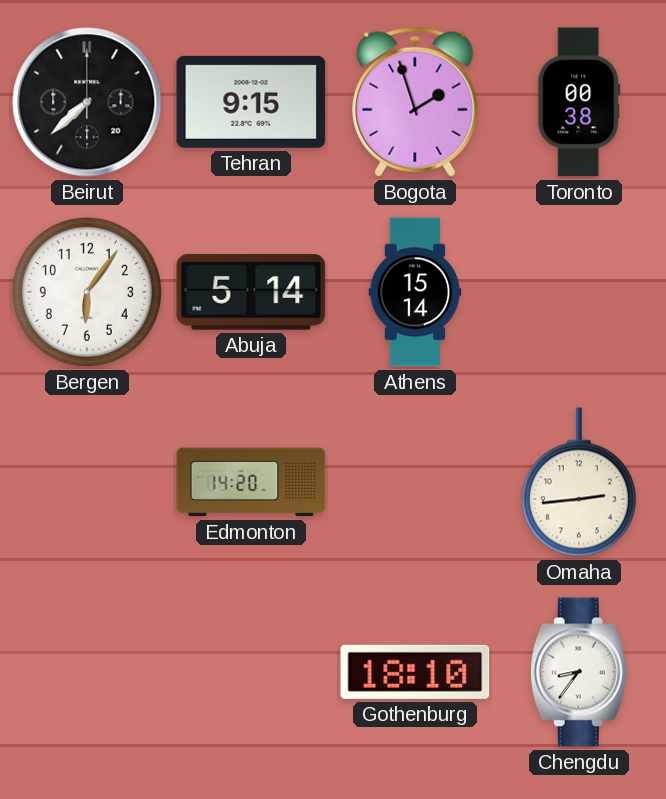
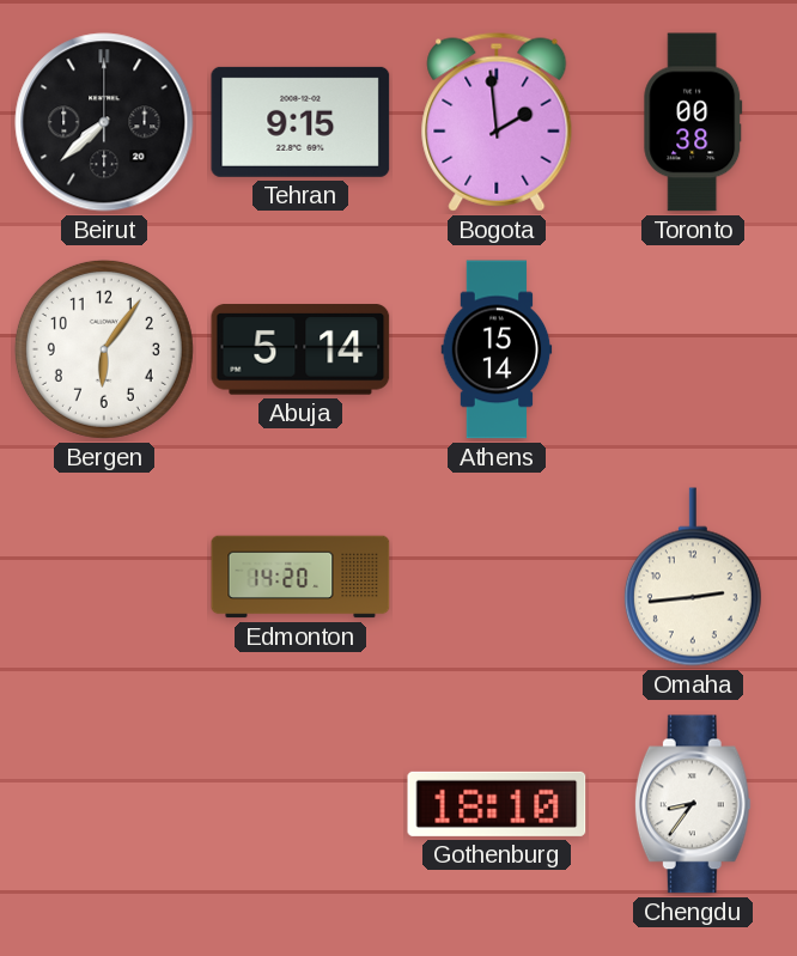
Bogota: 1:57 -> 1:59
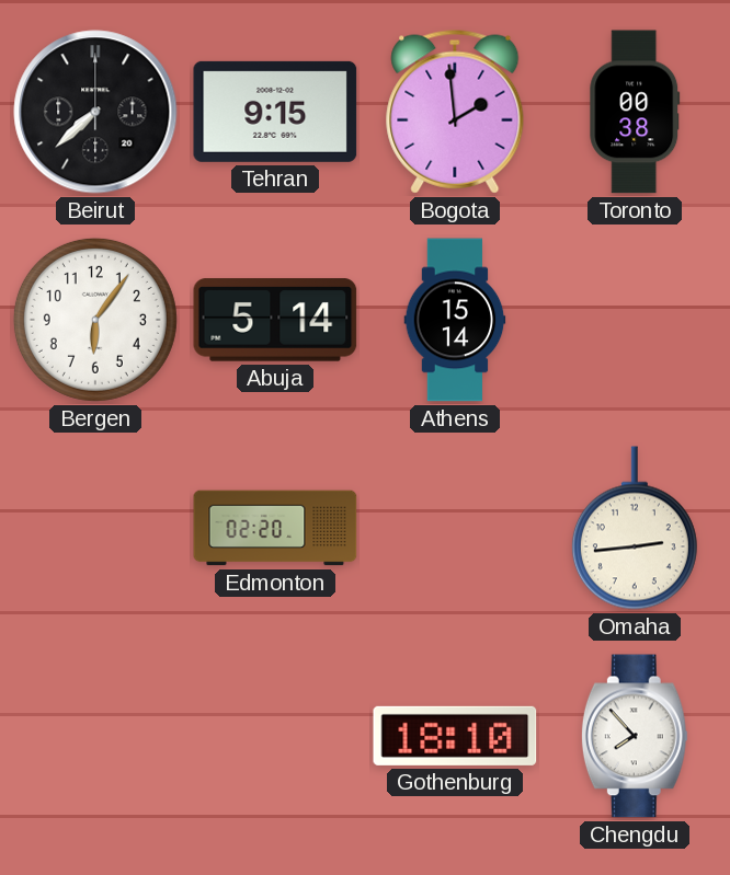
Edmonton: 14:20 -> 02:20
Chengdu: 8:36 -> 7:53
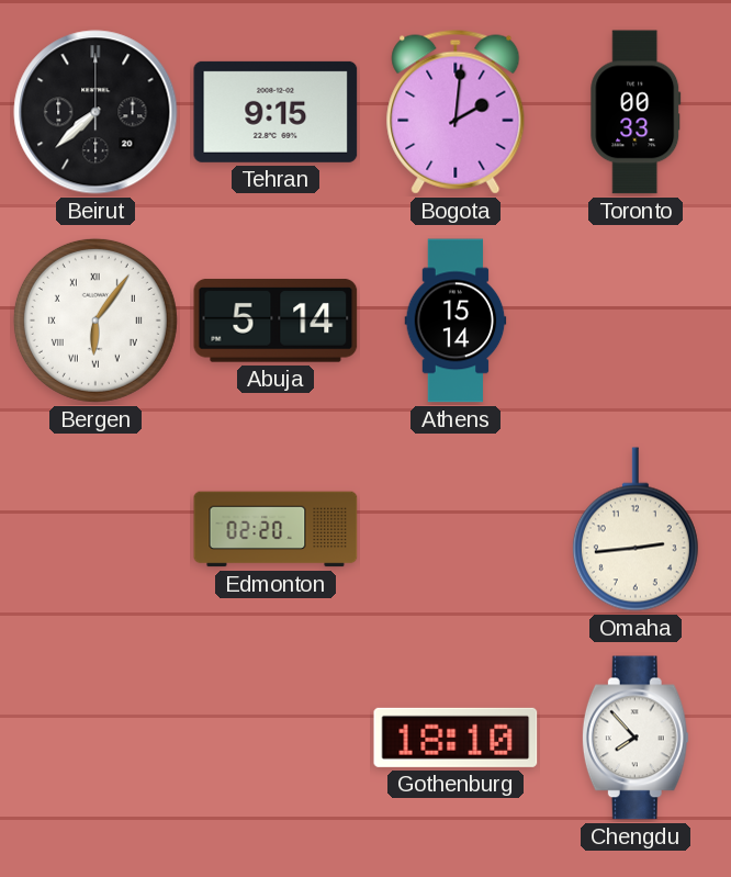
Bogota: 1:59 -> 2:01
Toronto: 00:38 -> 00:33
Bergen numerals: Arabic -> Roman
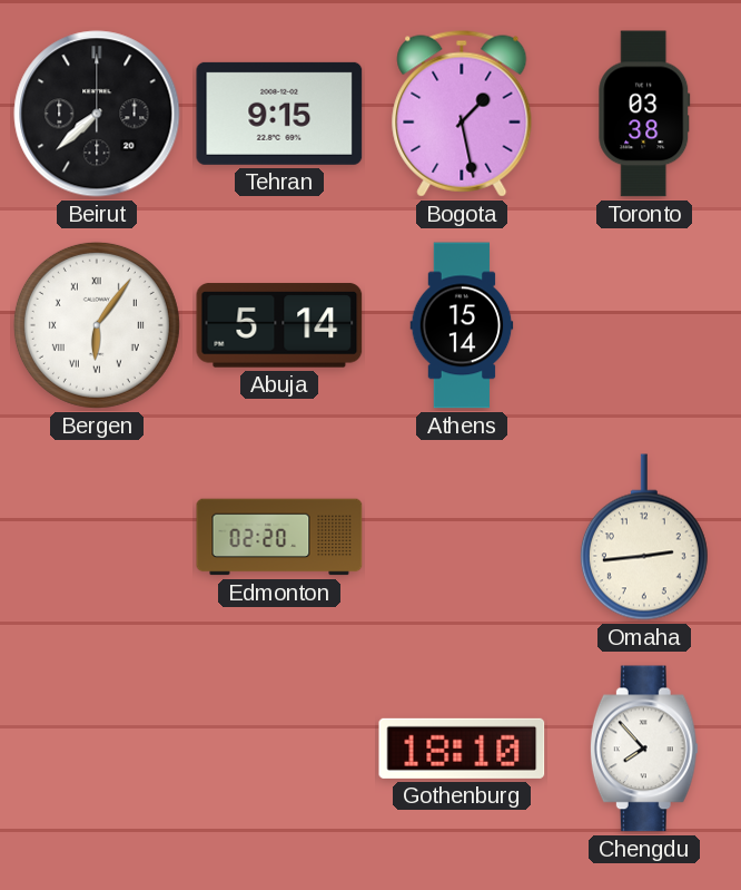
Bogota: 2:01 -> 1:28
Toronto: 00:33 -> 03:38
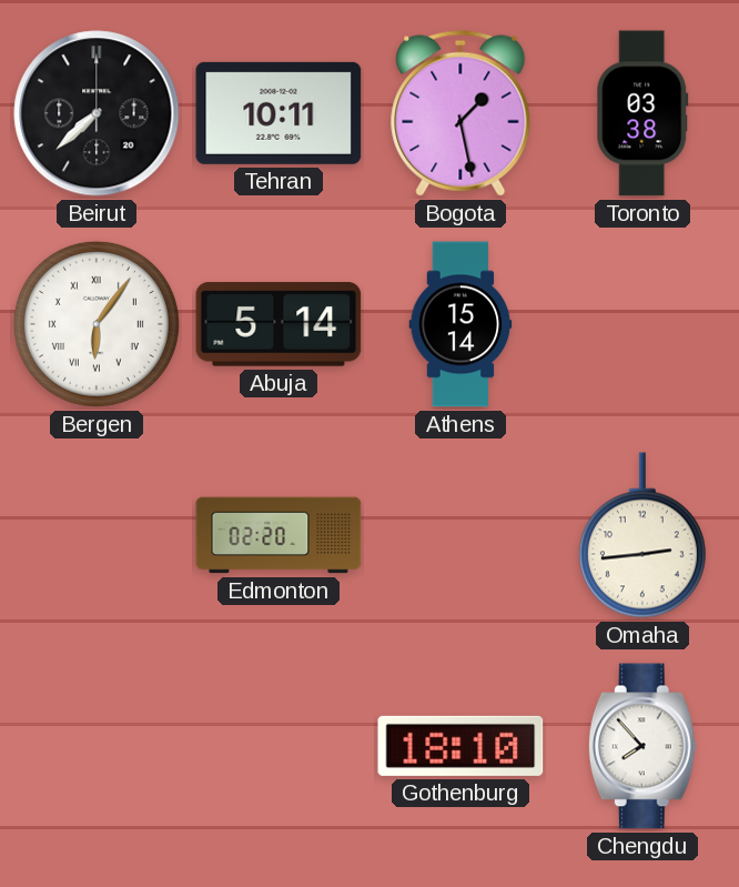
Tehran: 9:15 -> 10:11
